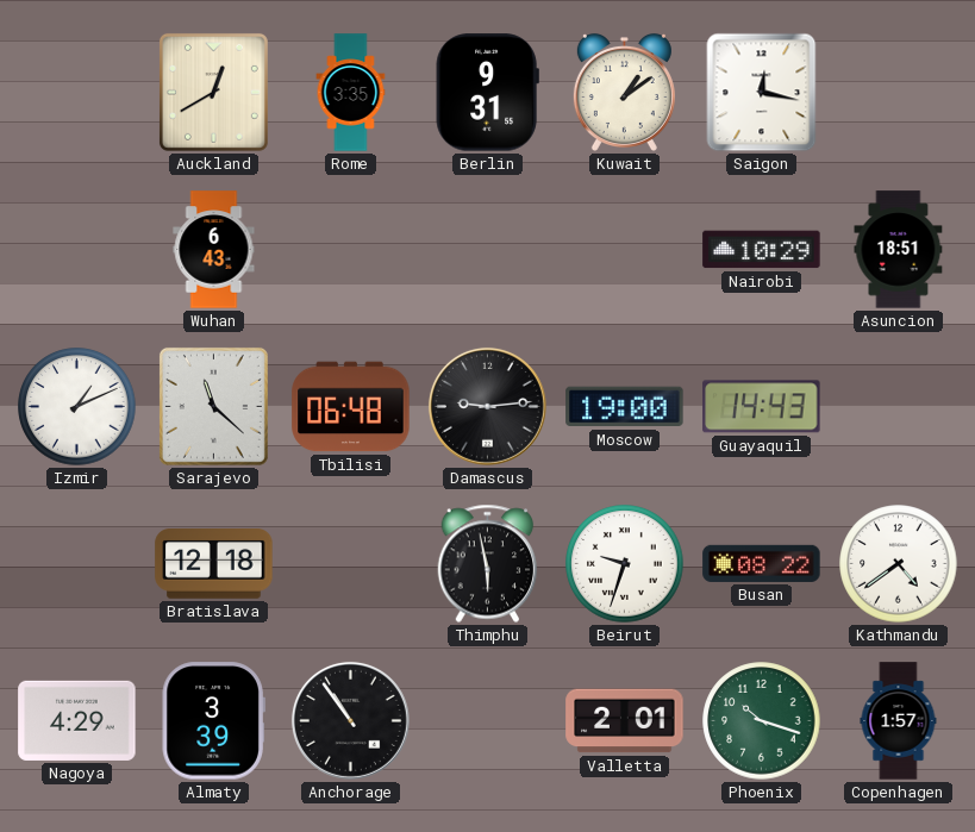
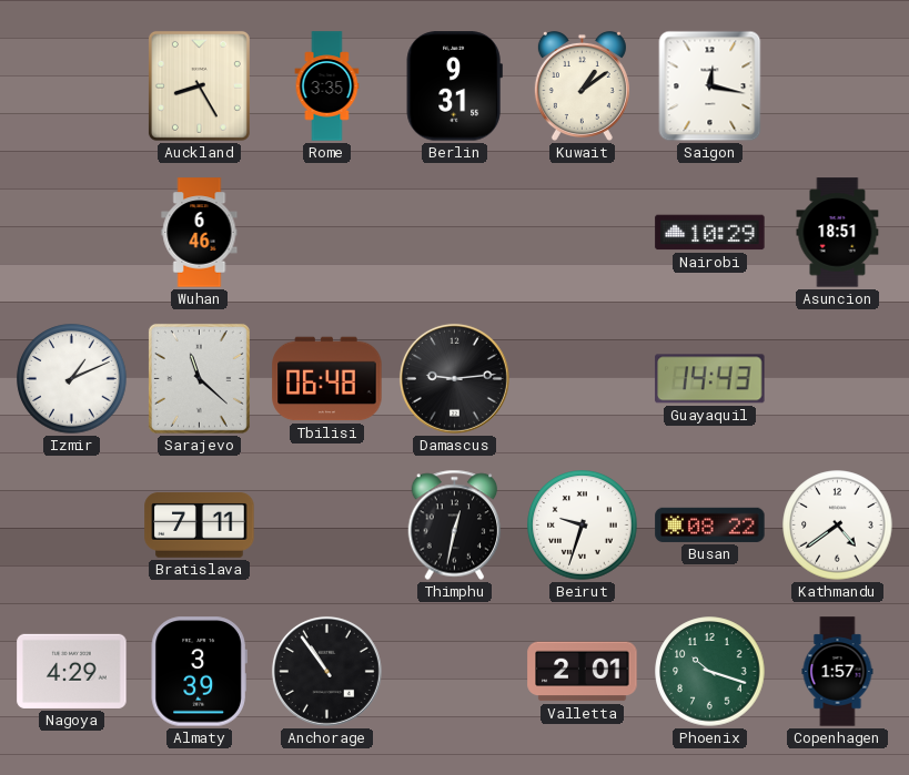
Auckland: 12:40 -> 8:25
Wuhan: 6:43 -> 6:46
Moscow: 19:00 -> none
Bratislava: 12:18 -> 7:11
Thimphu: 5:58 -> 12:32
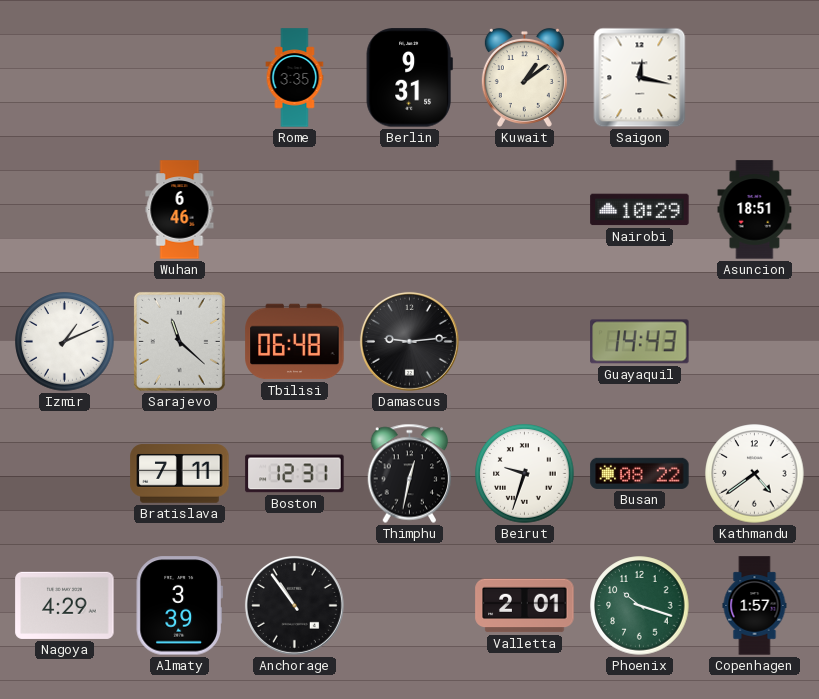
Auckland: 8:25 -> none
Boston: none -> 12:31
